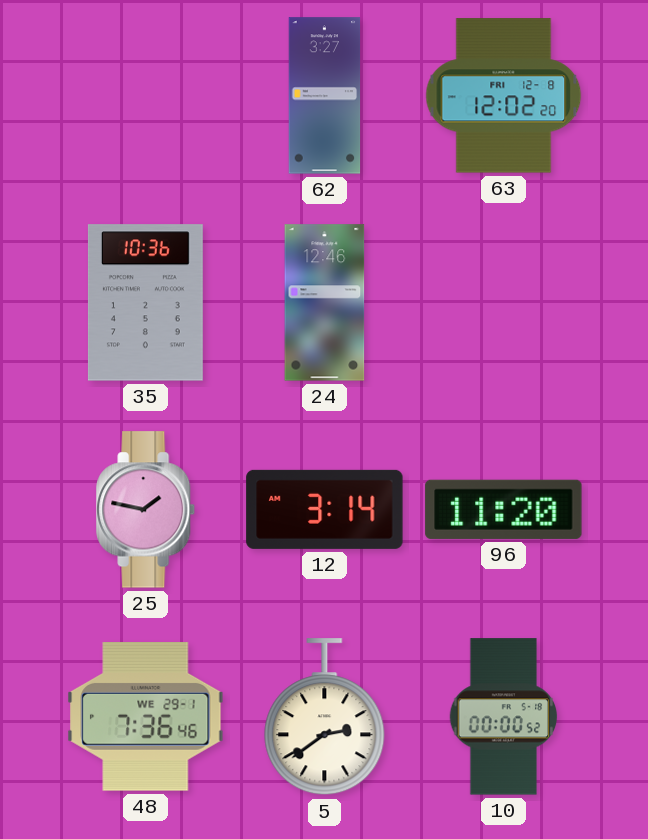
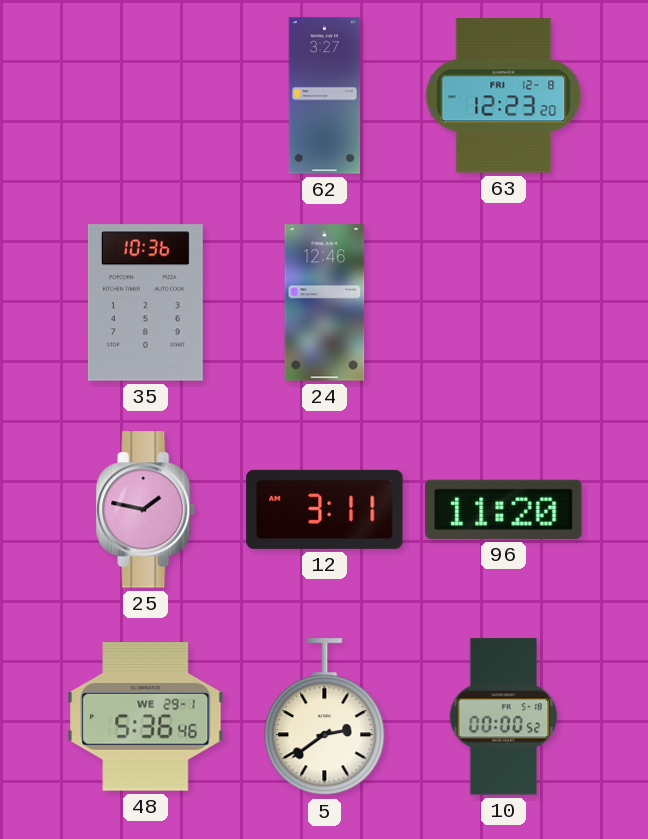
63: 12:02 -> 12:23
12: 3:14 -> 3:11
48: 7:36 -> 5:36
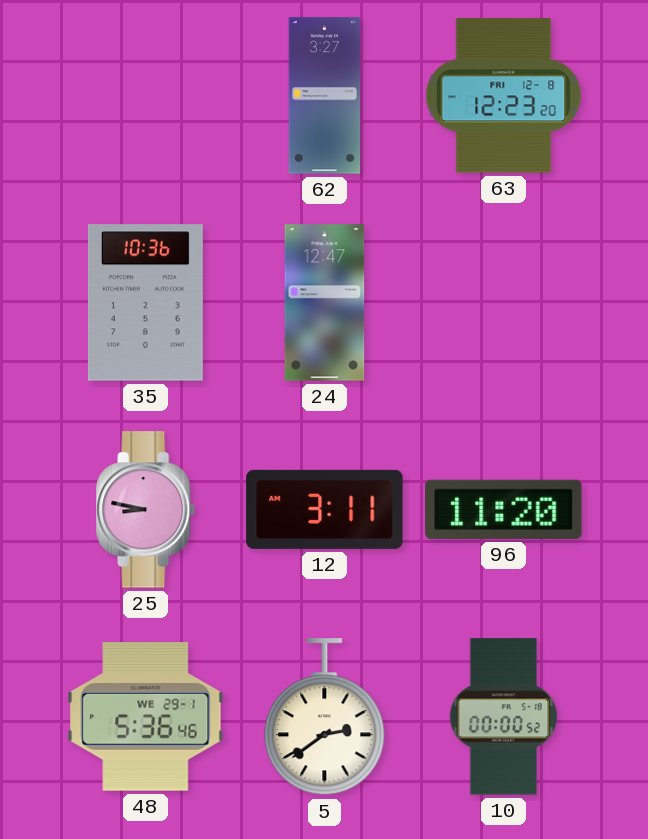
24: 12:46 -> 12:47
25: 1:47 -> 8:47
